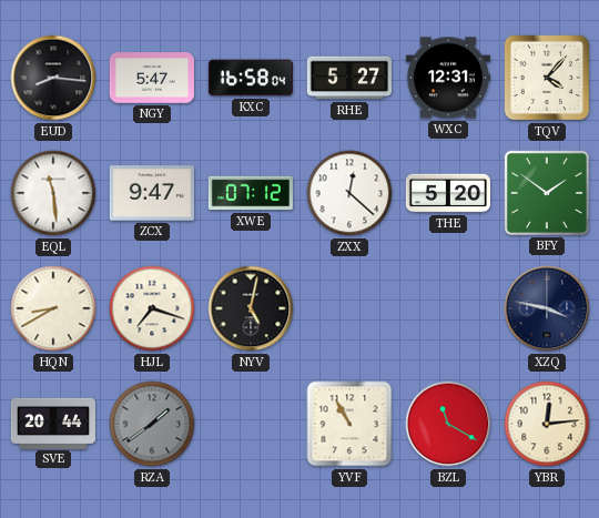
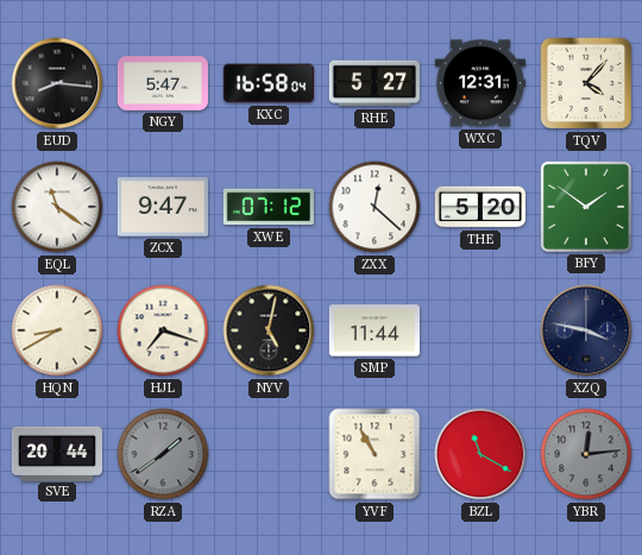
EQL: 11:29 -> 11:21
SMP: none -> 11:44
YBR dial: cream -> grey
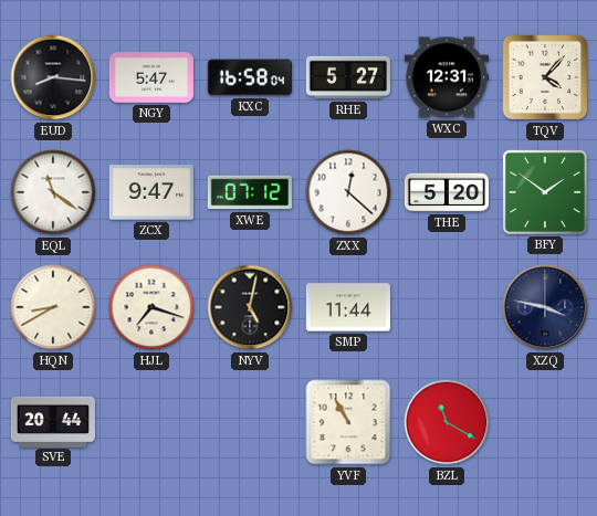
RZA: 1:39 -> none
YBR: 12:14 -> none
